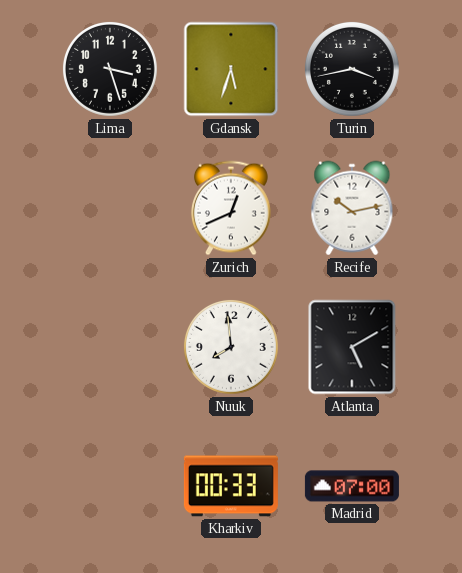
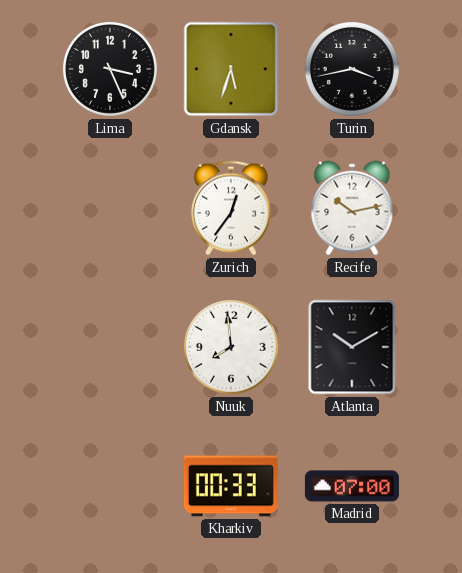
Lima: 3:27 -> 3:26
Zurich: 12:41 -> 12:36
Atlanta: 5:10 -> 10:10
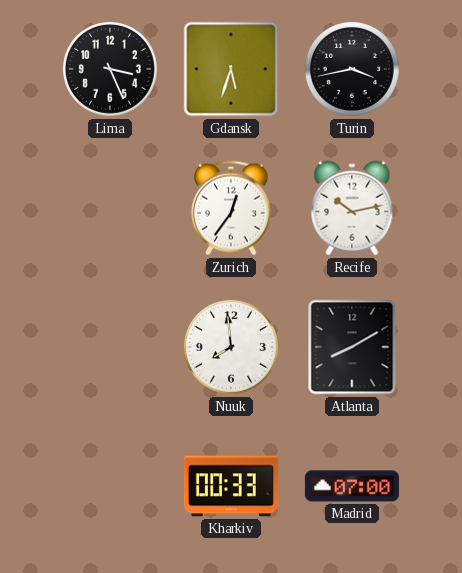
Atlanta: 10:10 -> 8:10
